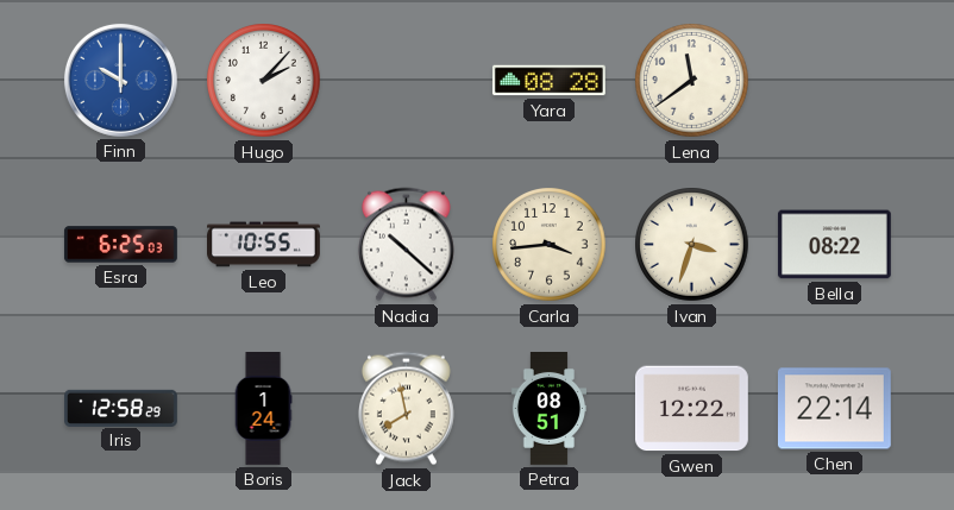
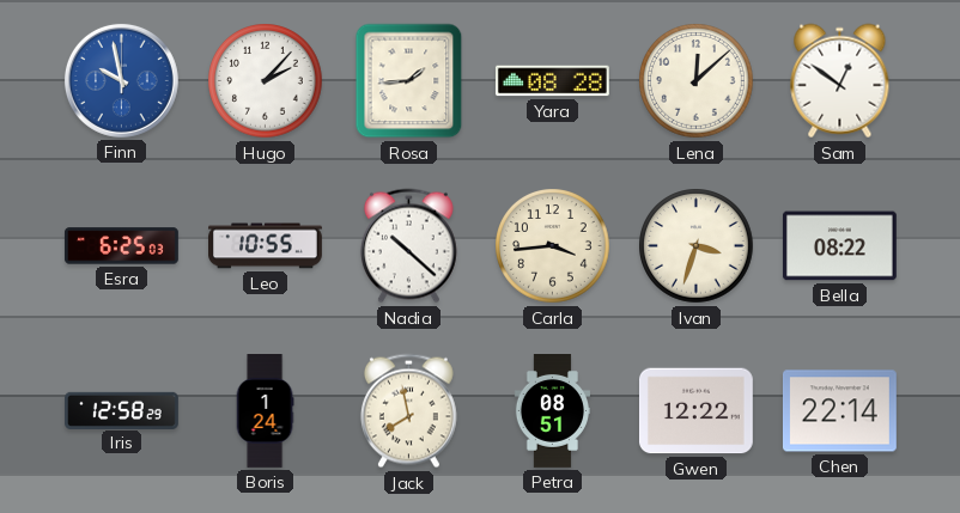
Finn: 10:00 -> 9:58
Rosa: none -> 1:44
Lena: 11:39 -> 12:08
Sam: none -> 12:51
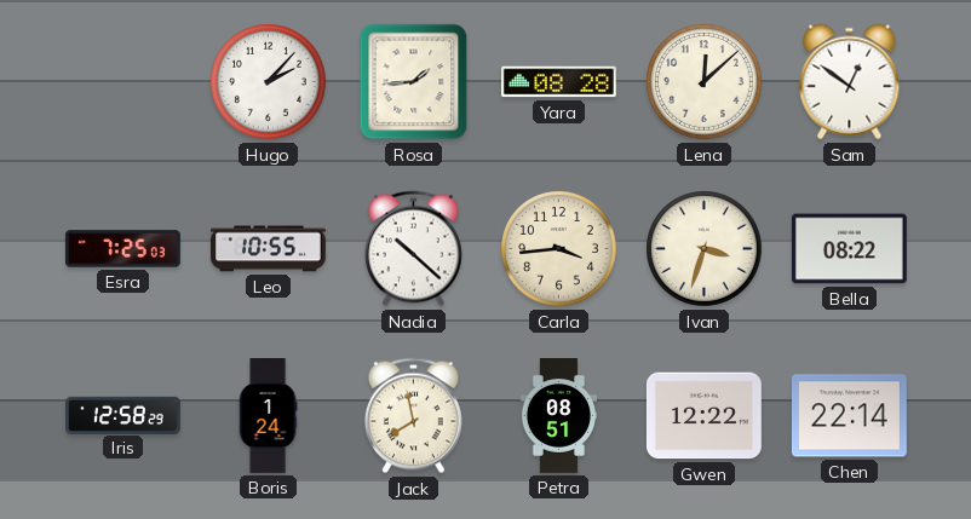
Finn: 9:58 -> none
Esra: 6:25 -> 7:25
